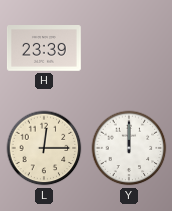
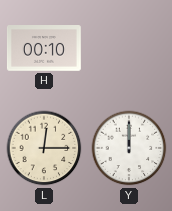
H: 23:39 -> 00:10
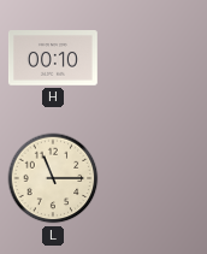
L: 12:15 -> 11:15
Y: 12:00 -> none
